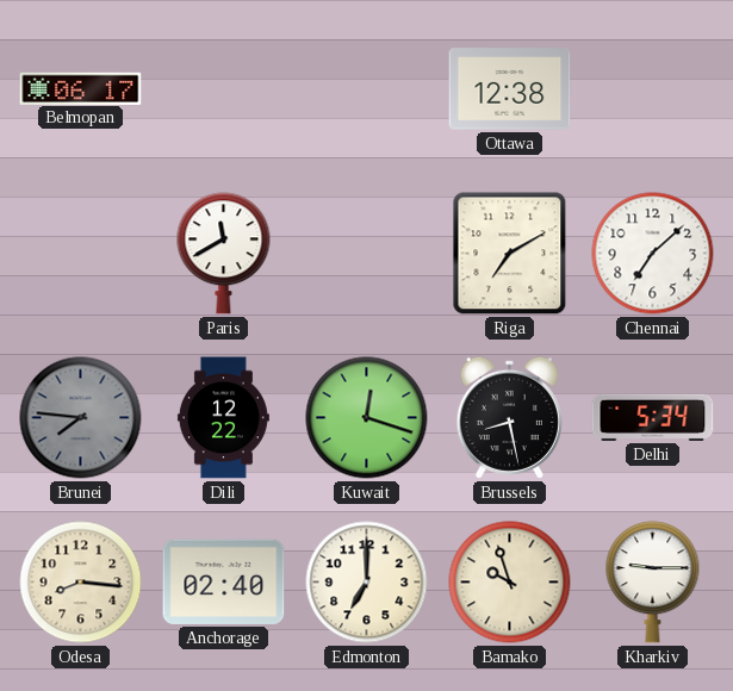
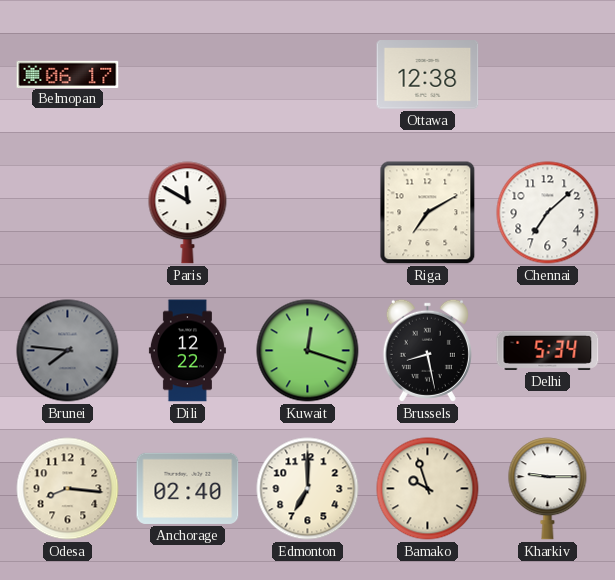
Paris: 11:40 -> 11:50
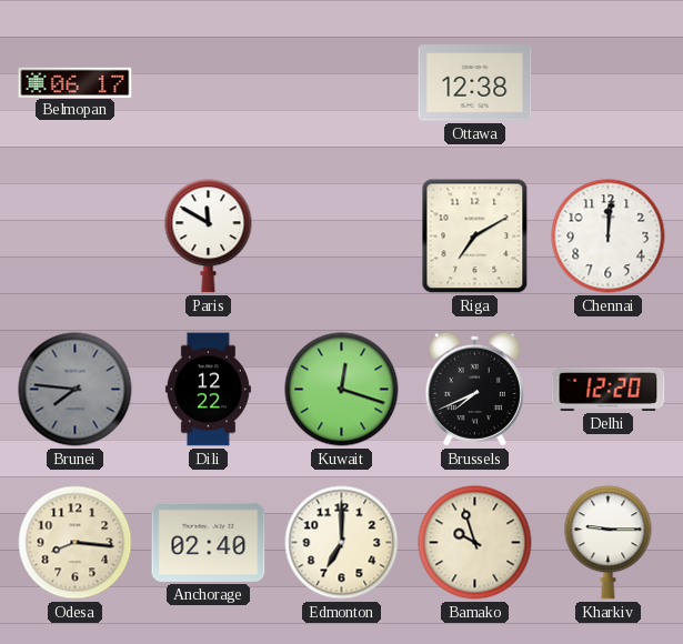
Chennai: 7:08 -> 12:01
Brussels: 8:28 -> 7:41
Delhi: 5:34 -> 12:20
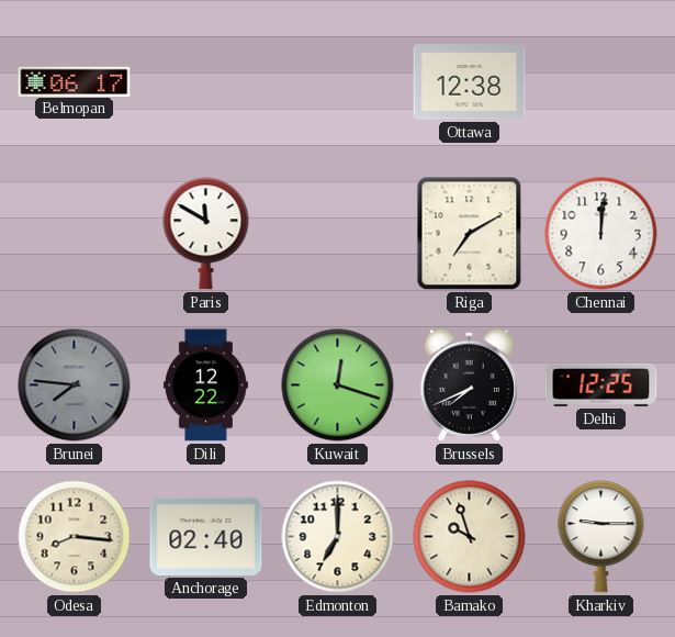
Delhi: 12:20 -> 12:25
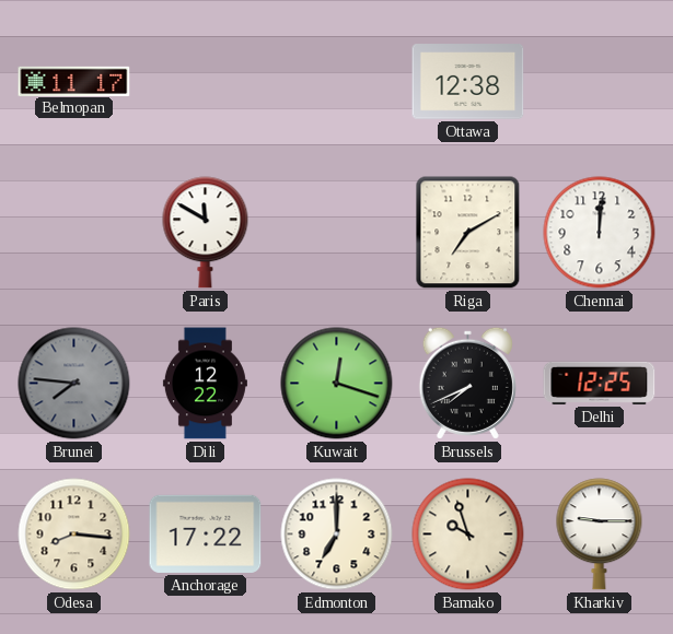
Belmopan: 06:17 -> 11:17
Anchorage: 02:40 -> 17:22
